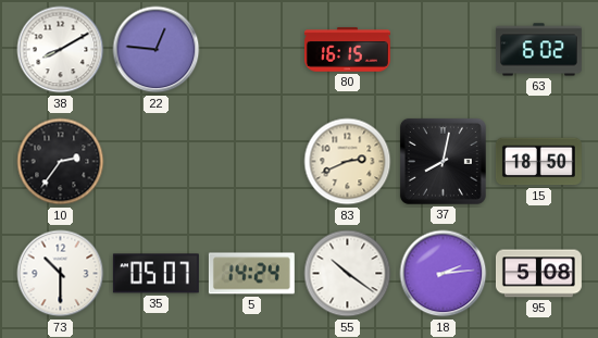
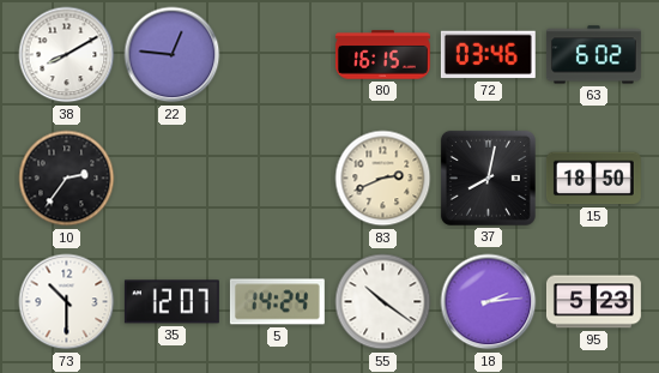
72: none -> 03:46
35: 05:07 -> 12:07
95: 5:08 -> 5:23
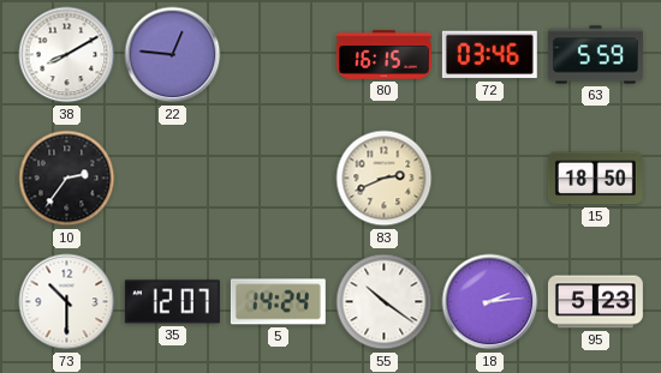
63: 6:02 -> 5:59
37: 8:02 -> none
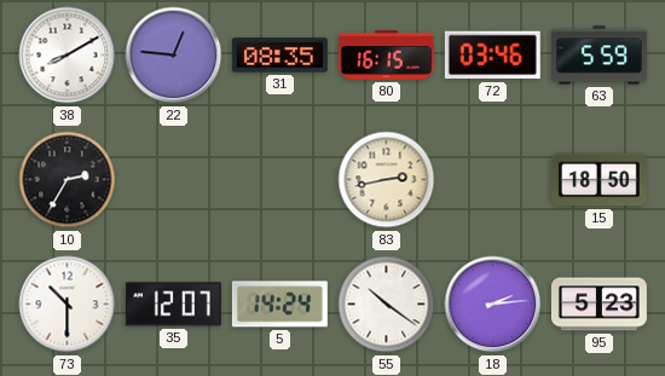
31: none -> 08:35
10: 2:36 -> 2:35
83: 2:41 -> 2:43
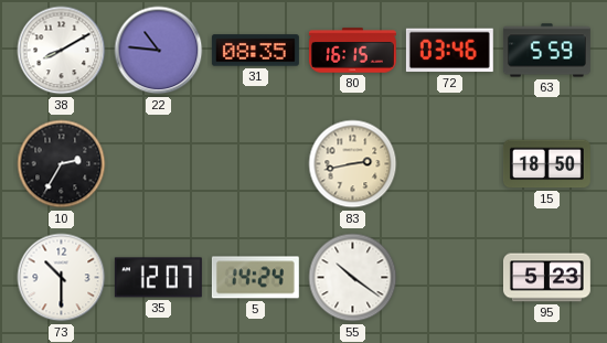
22: 12:46 -> 10:46
18: 2:14 -> none
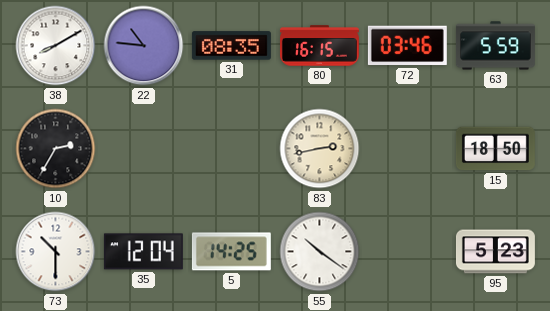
35: 12:07 -> 12:04
5: 14:24 -> 14:25
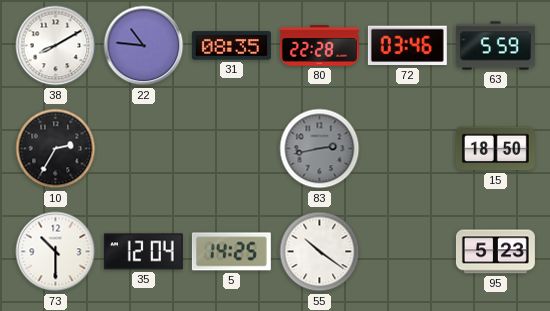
80: 16:15 -> 22:28
83 dial: cream -> grey
